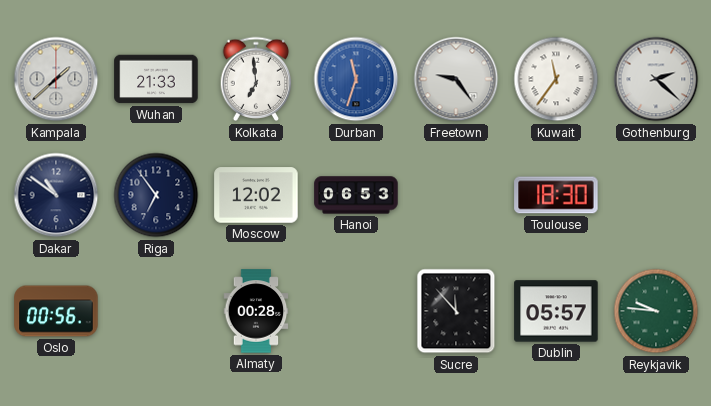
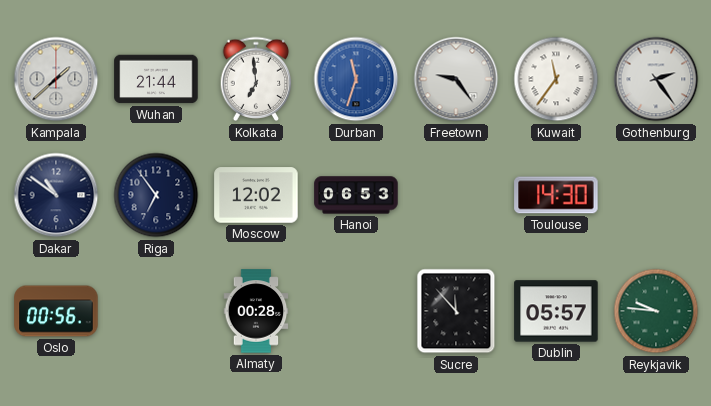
Wuhan: 21:33 -> 21:44
Gothenburg: 2:22 -> 2:24
Toulouse: 18:30 -> 14:30
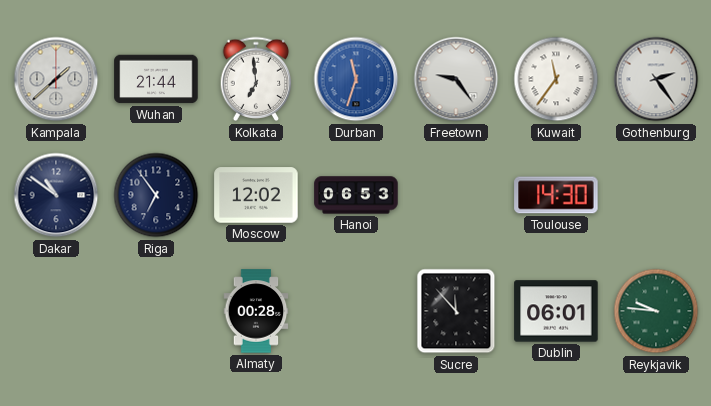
Oslo: 00:56 -> none
Dublin: 05:57 -> 06:01
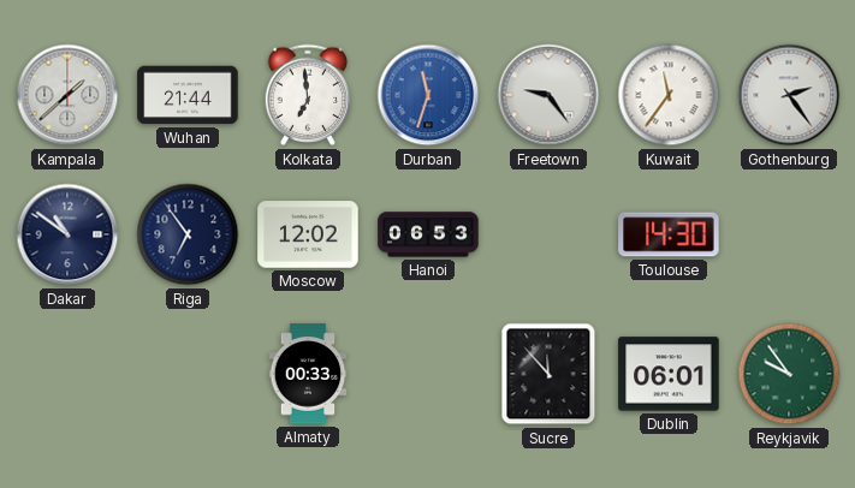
Almaty: 00:28 -> 00:33
Reykjavik: 9:46 -> 9:54
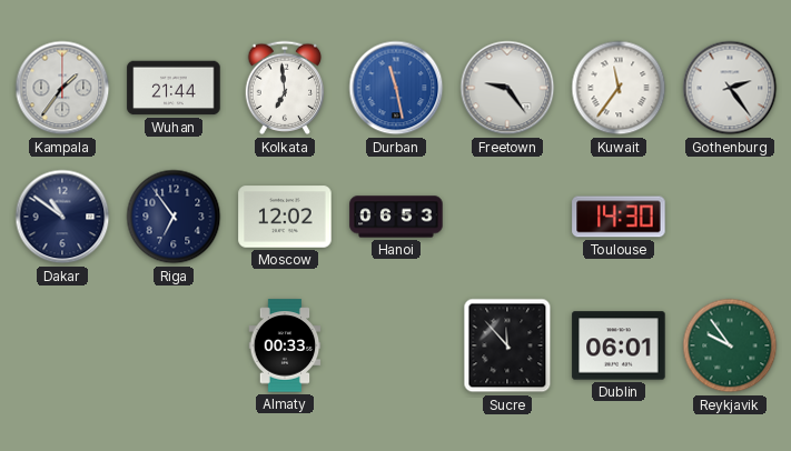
Kampala: 1:38 -> 1:36
Durban: 11:33 -> 11:28
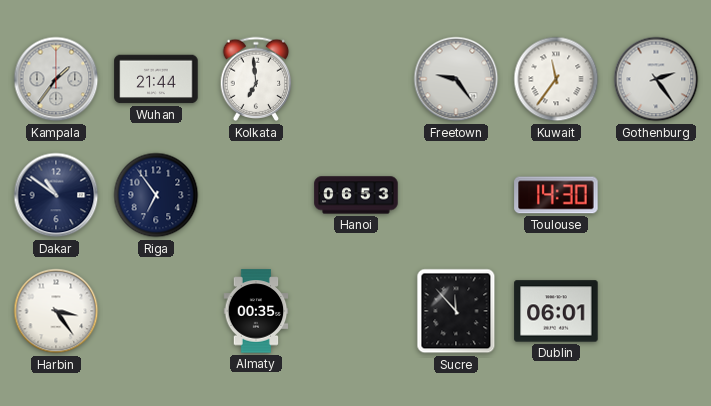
Durban: 11:28 -> none
Moscow: 12:02 -> none
Harbin: none -> 3:24
Almaty: 00:33 -> 00:35
Reykjavik: 9:54 -> none
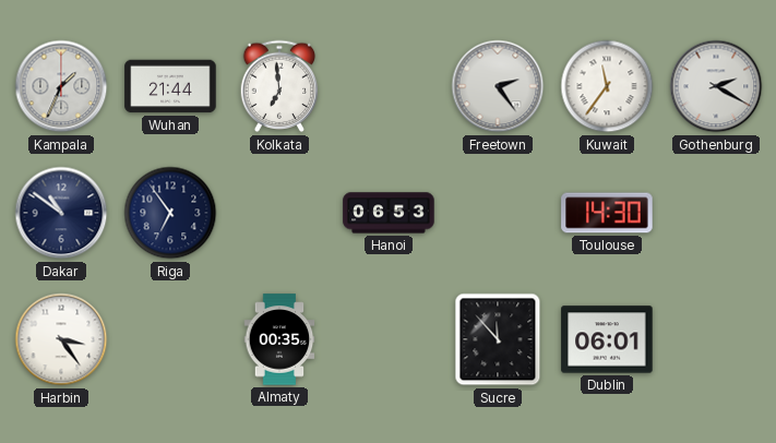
Kampala: 1:36 -> 1:34
Freetown: 9:24 -> 2:24
Gothenburg: 2:24 -> 2:20
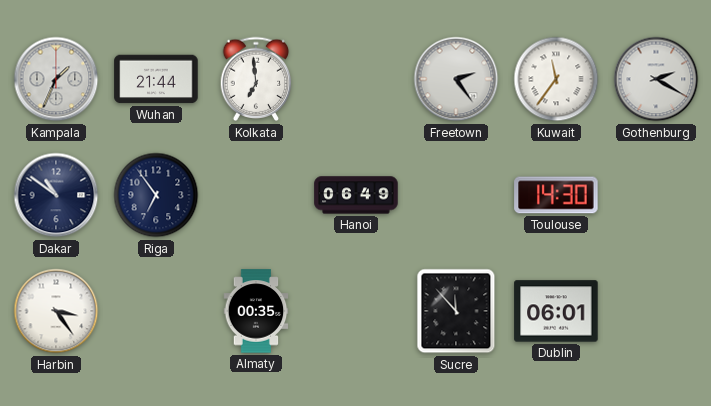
Hanoi: 06:53 -> 06:49
